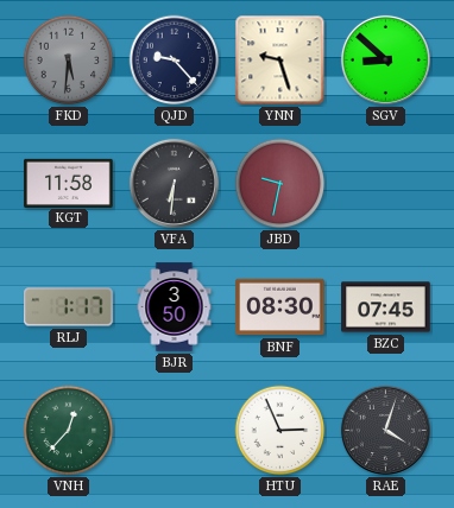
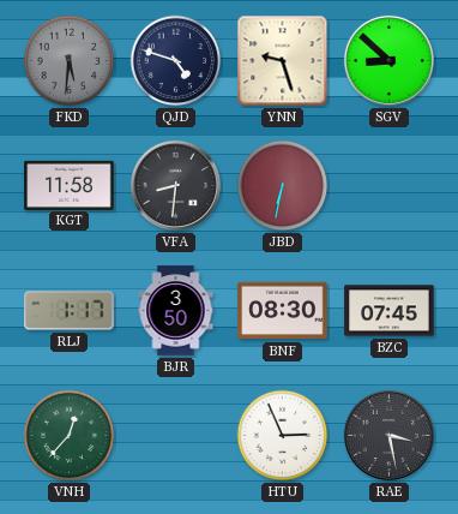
QJD: 9:23 -> 4:48
VFA: 6:31 -> 8:31
JBD: 9:32 -> 6:32
RAE: 4:03 -> 3:28
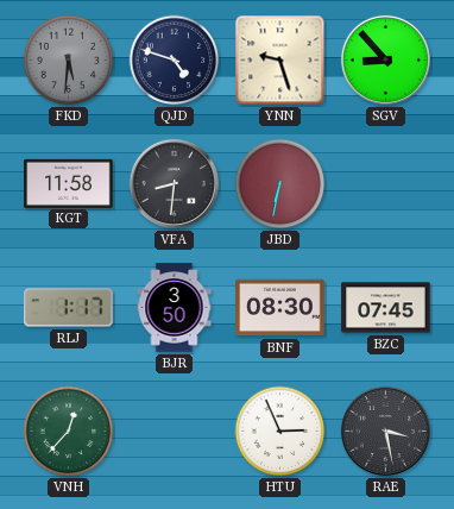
SGV: 8:52 -> 8:53
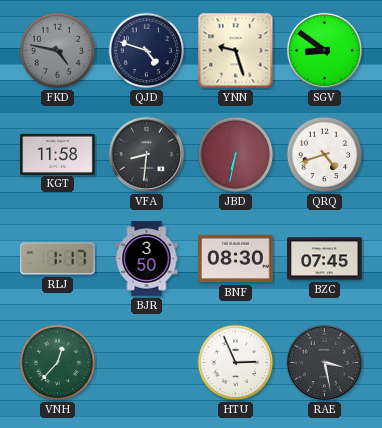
FKD: 5:31 -> 4:47
SGV: 8:53 -> 8:51
QRQ: none -> 4:42
